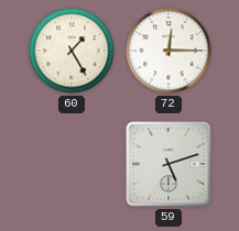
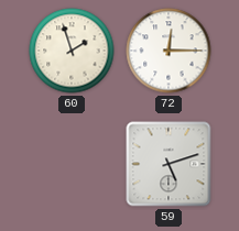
60: 1:25 -> 1:57
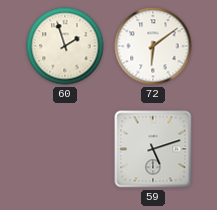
72: 12:15 -> 6:09
